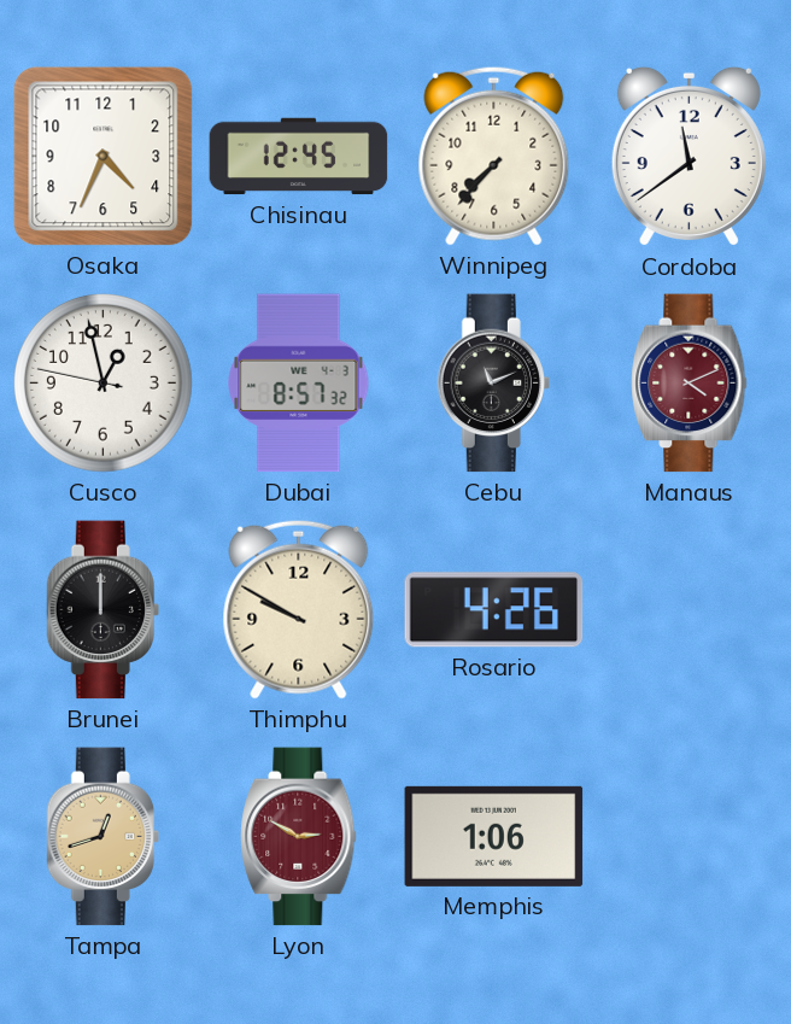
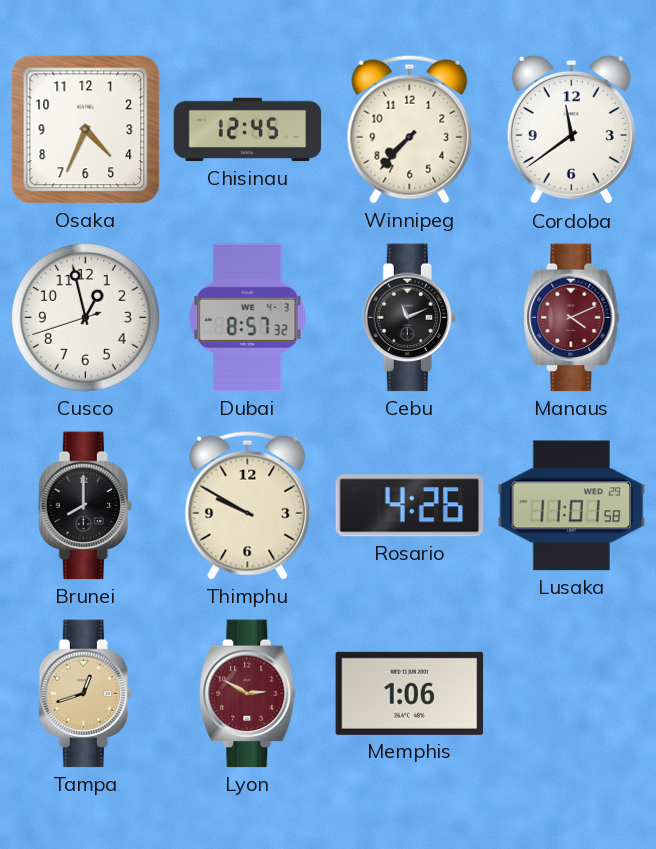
Cusco: 12:57:47 -> 12:57:42
Brunei: 12:00 -> 8:00
Lusaka: none -> 11:01
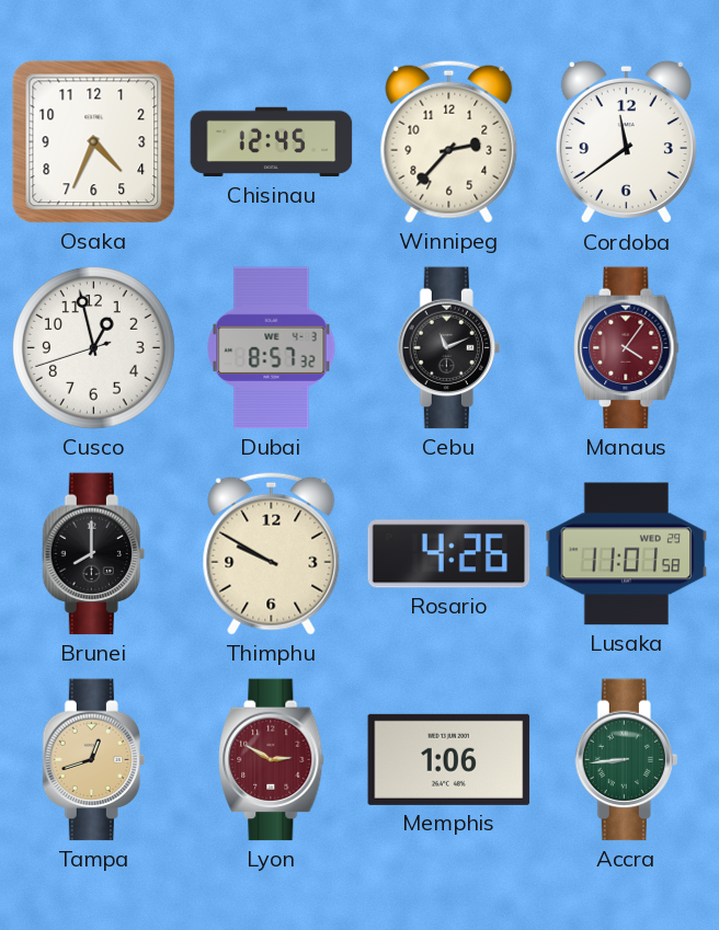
Winnipeg: 7:37 -> 2:37
Manaus: 4:11 -> 4:06
Accra: none -> 8:44
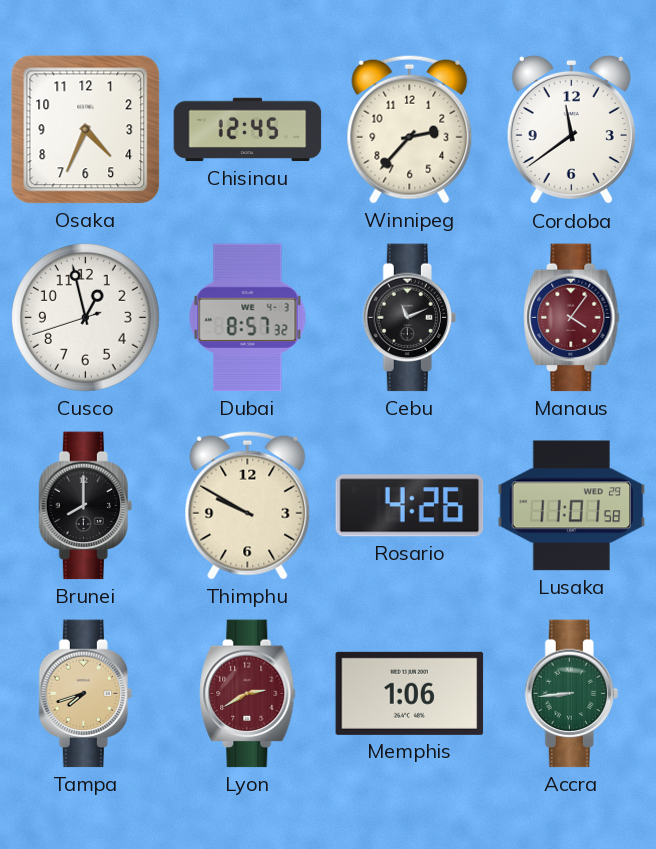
Tampa: 12:42 -> 7:42
Lyon: 2:50 -> 2:40
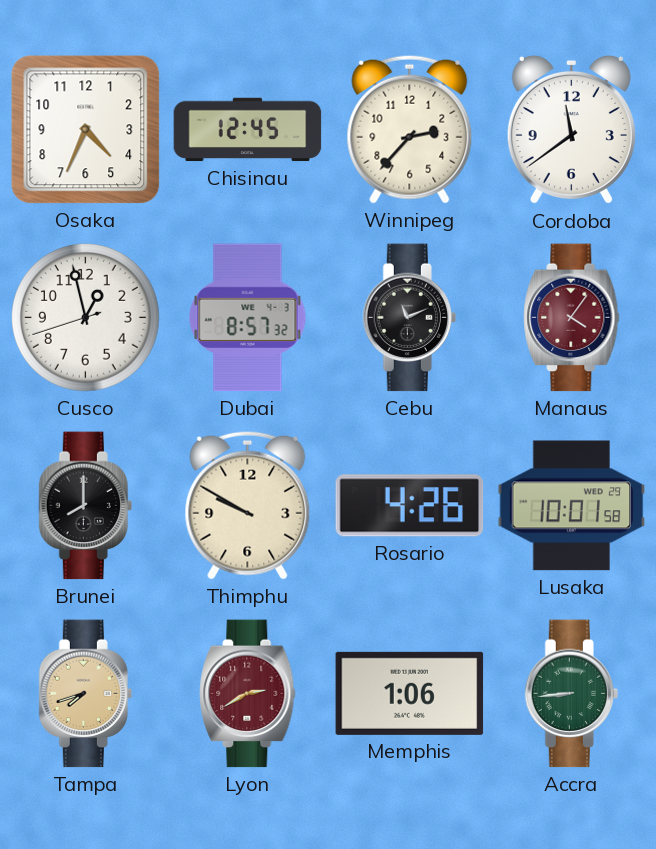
Lusaka: 11:01 -> 10:01
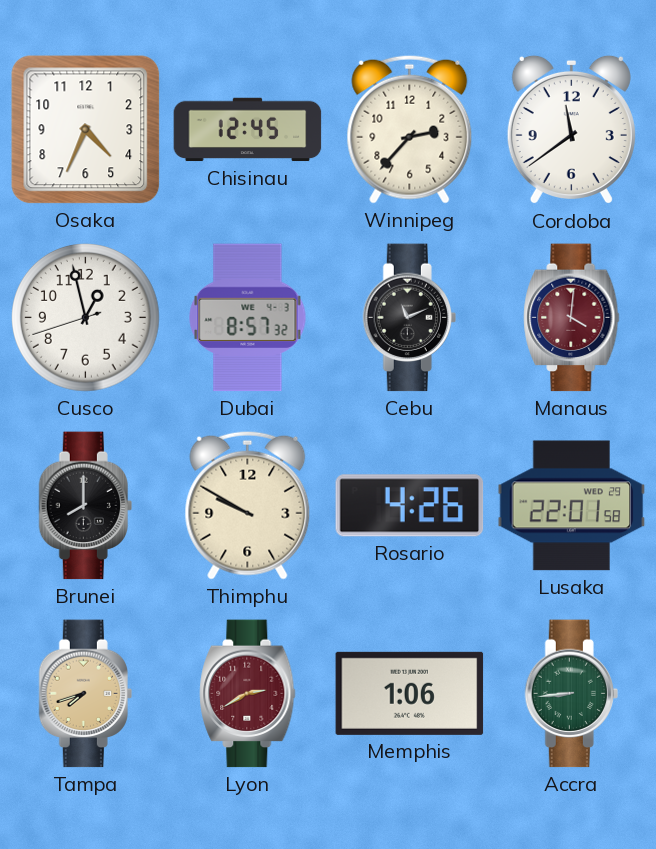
Manaus: 4:06 -> 4:01
Lusaka: 10:01 -> 22:01
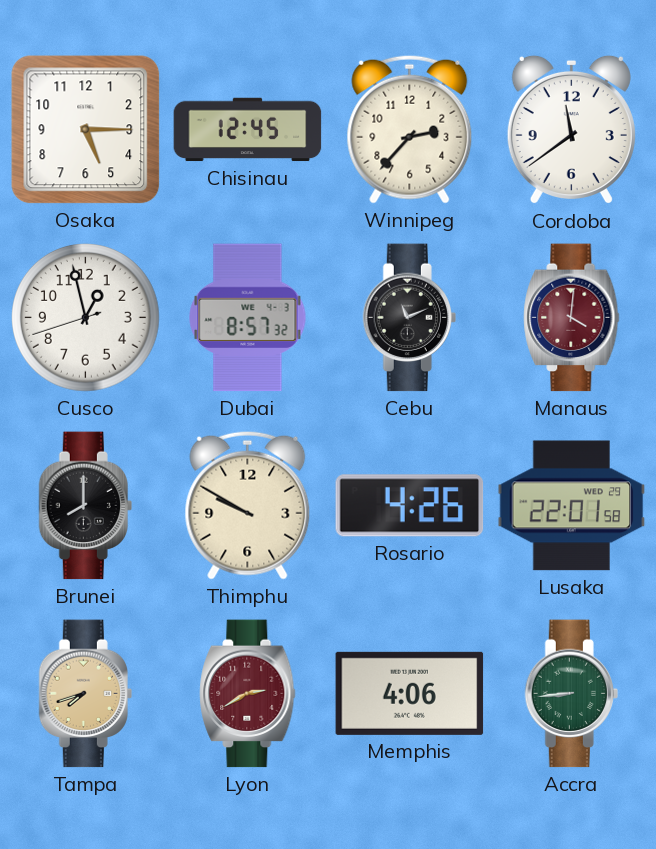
Osaka: 4:34 -> 5:15
Memphis: 1:06 -> 4:06
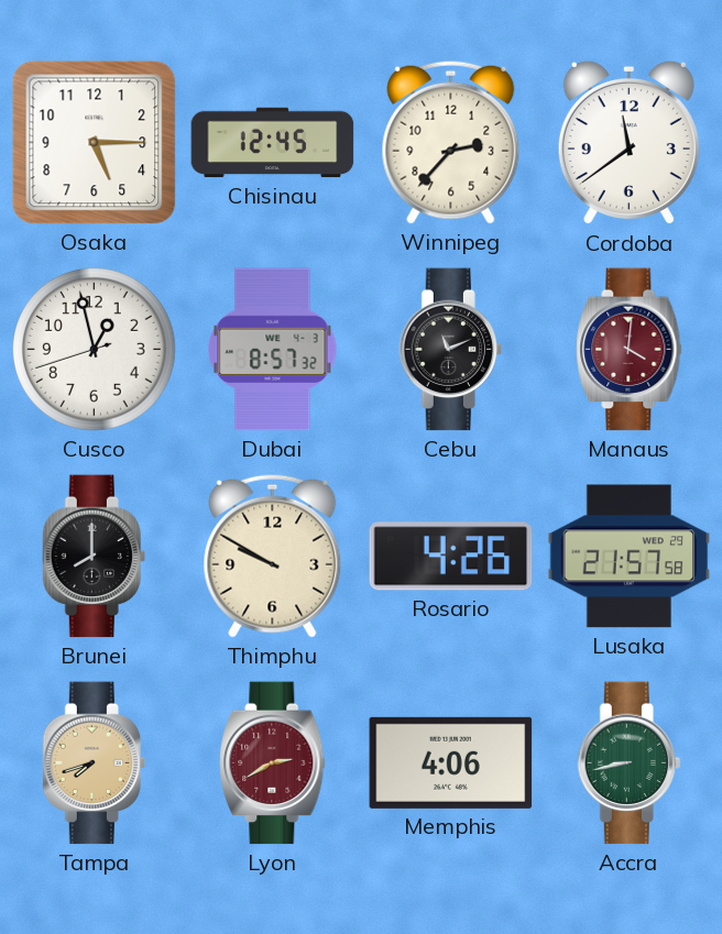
Lusaka: 22:01 -> 21:57
Accra: 8:44 -> 8:43
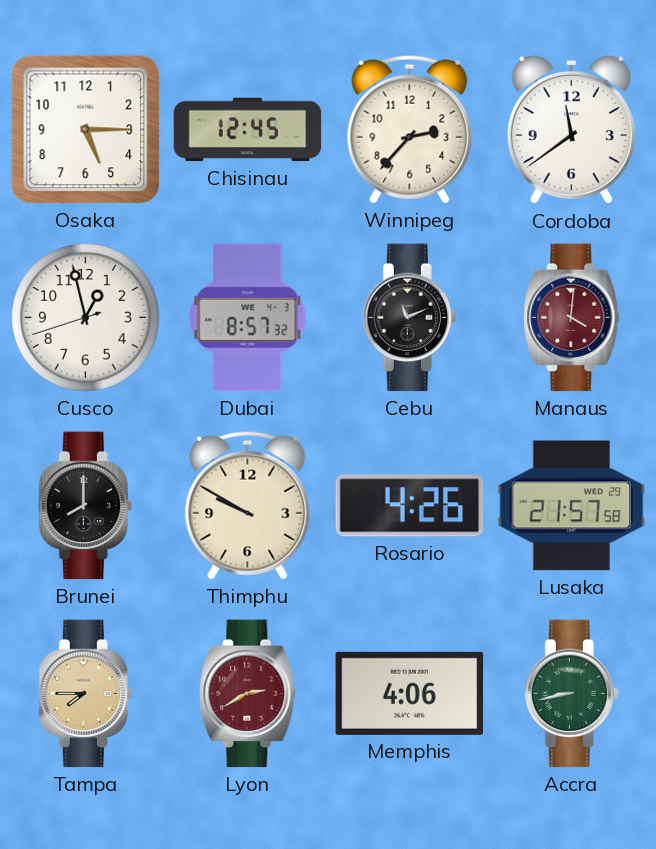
Tampa: 7:42 -> 7:45
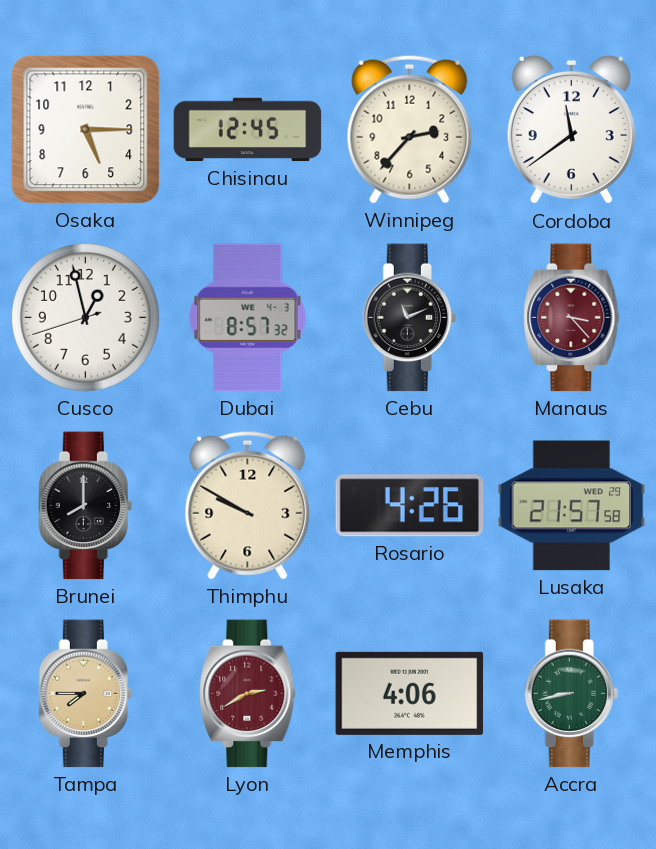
Manaus: 4:01 -> 3:23
